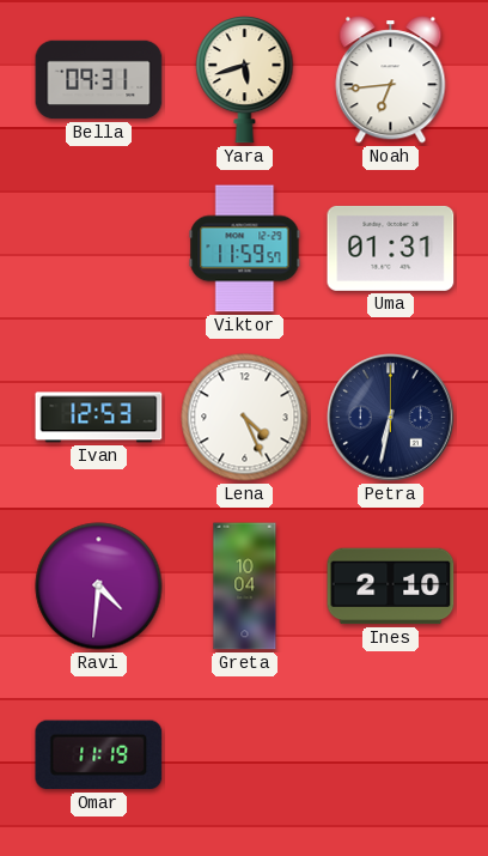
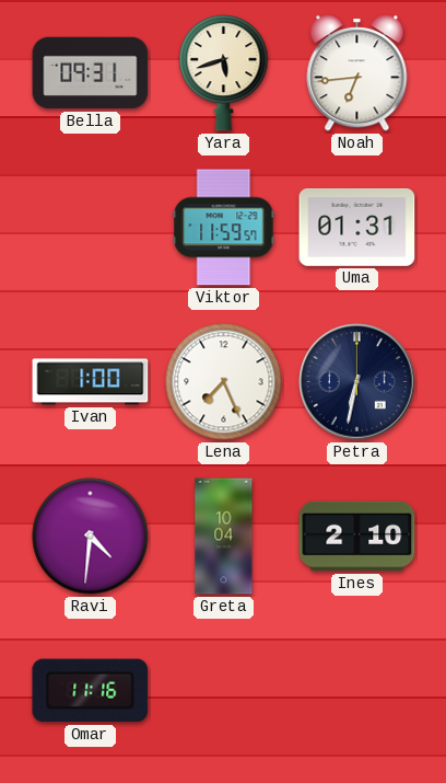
Ivan: 12:53 -> 1:00
Lena: 4:26 -> 7:26
Omar: 11:19 -> 11:16
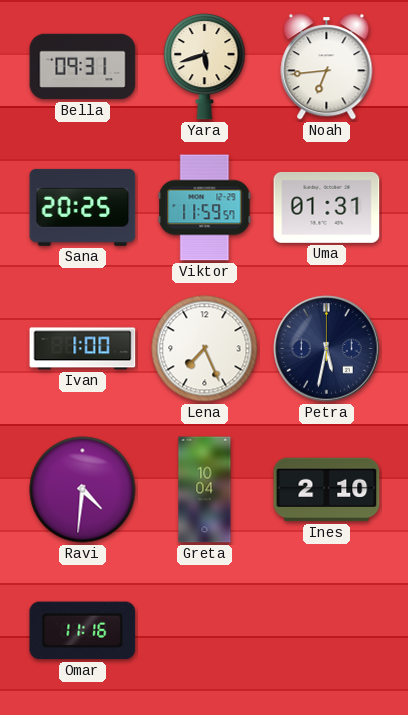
Sana: none -> 20:25
Petra: 6:32 -> 5:32
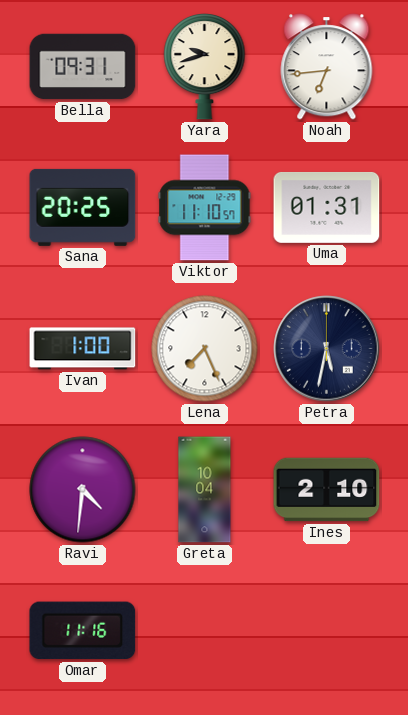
Yara: 5:42 -> 9:42
Viktor: 11:59 -> 11:10
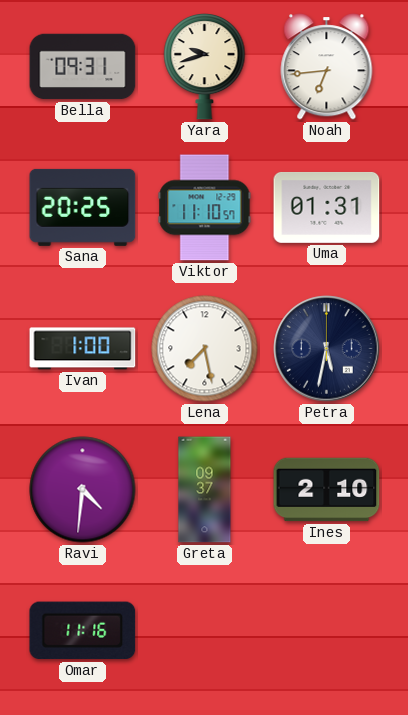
Lena: 7:26 -> 7:28
Greta: 10:04 -> 09:37
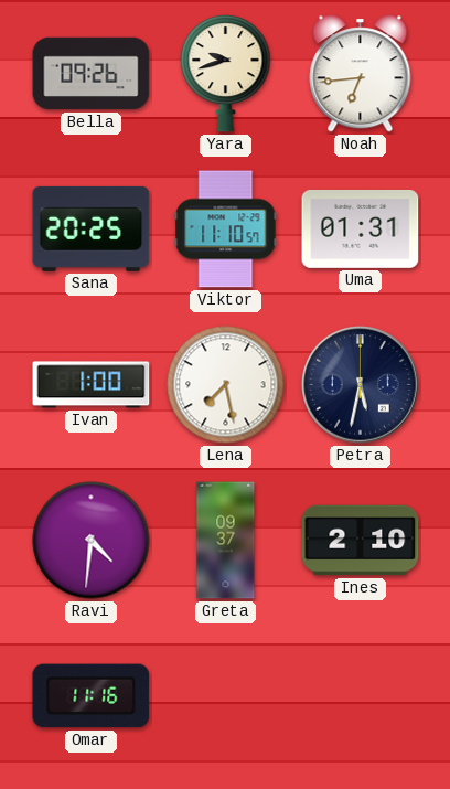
Bella: 09:31 -> 09:26
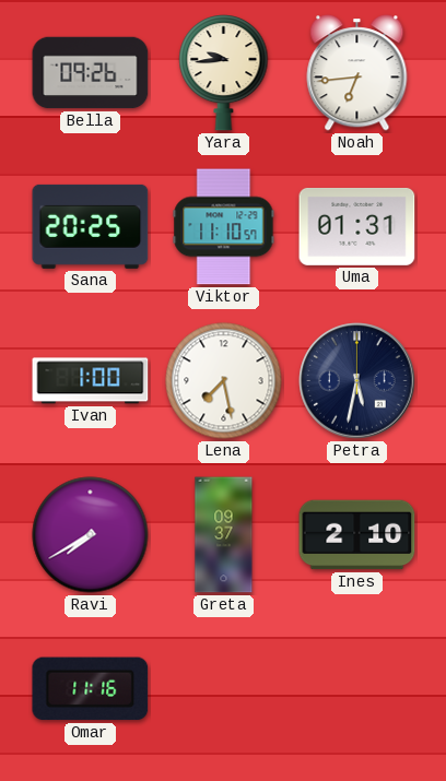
Yara: 9:42 -> 9:44
Ravi: 4:31 -> 7:40
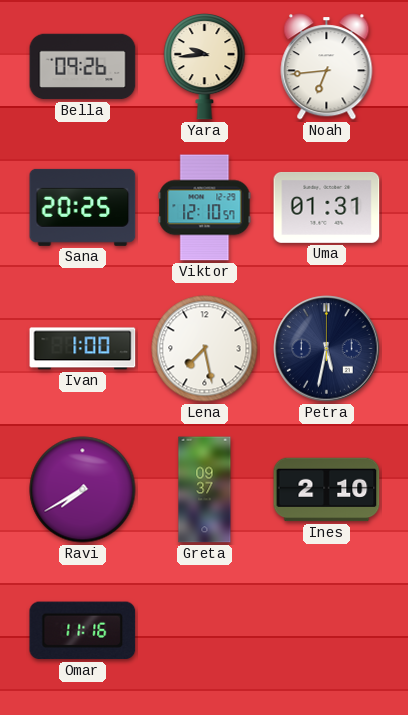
Viktor: 11:10 -> 12:10
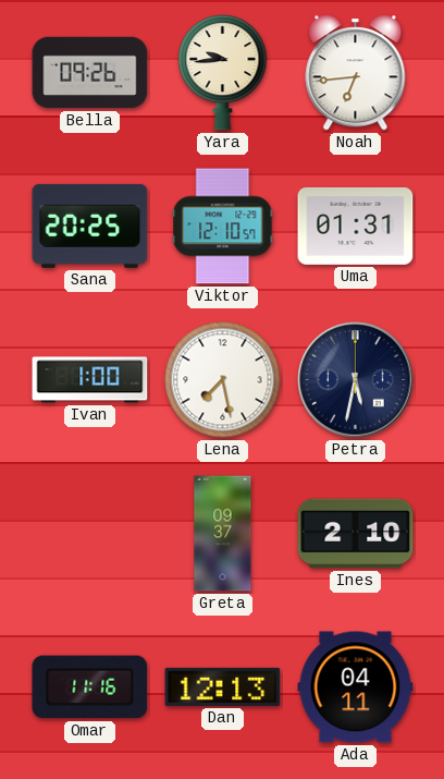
Ravi: 7:40 -> none
Dan: none -> 12:13
Ada: none -> 04:11
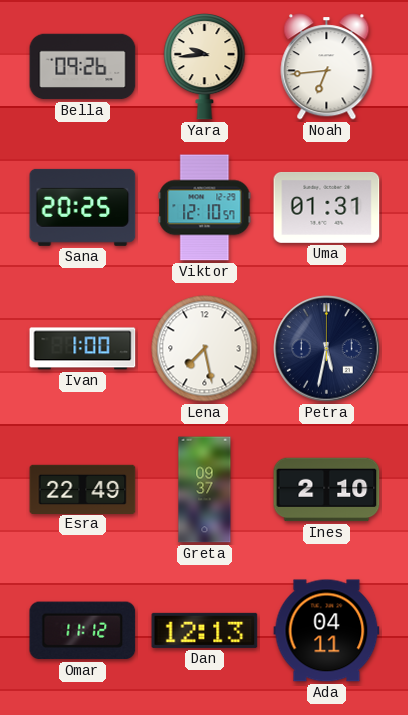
Esra: none -> 22:49
Omar: 11:16 -> 11:12
